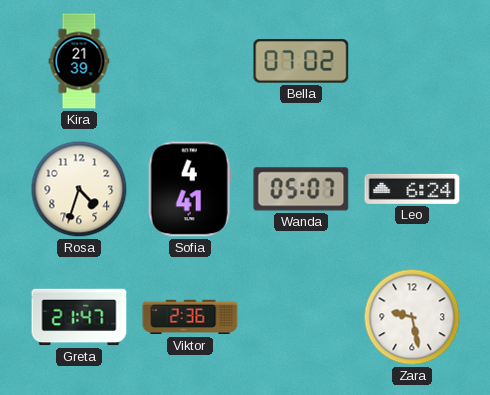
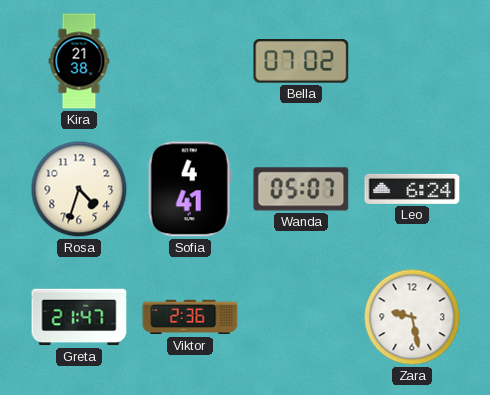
Kira: 21:39 -> 21:38
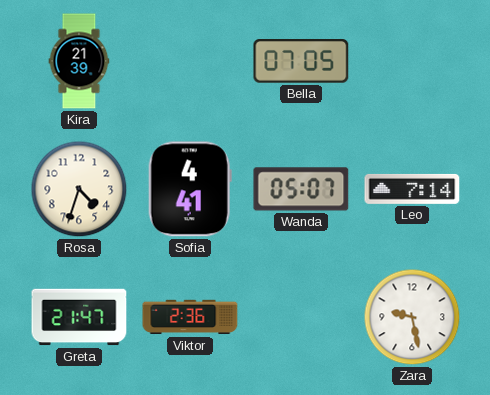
Kira: 21:38 -> 21:39
Bella: 07:02 -> 07:05
Leo: 6:24 -> 7:14
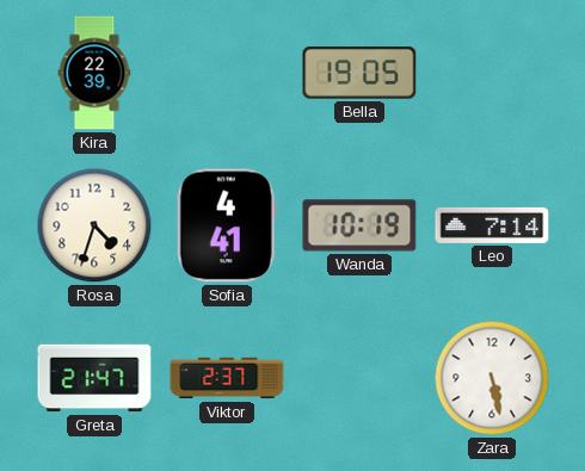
Kira: 21:39 -> 22:39
Bella: 07:05 -> 19:05
Wanda: 05:07 -> 10:19
Viktor: 2:36 -> 2:37
Zara: 9:28 -> 5:28
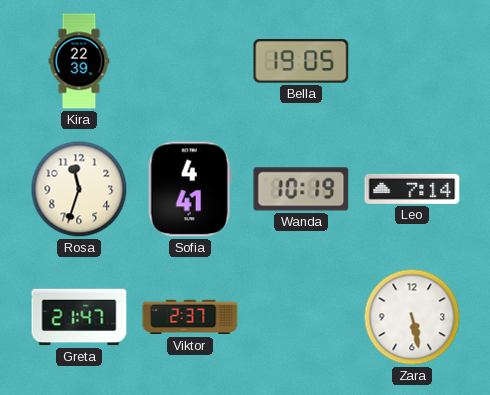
Rosa: 4:33 -> 11:33
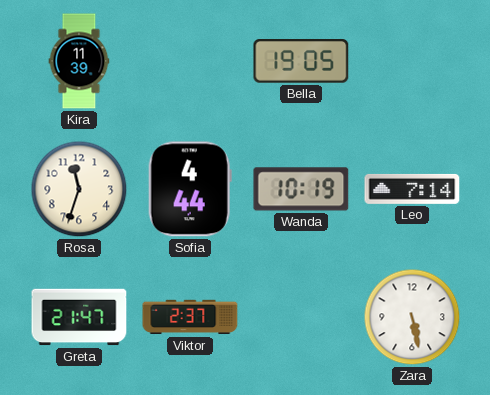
Kira: 22:39 -> 11:39
Sofia: 4:41 -> 4:44
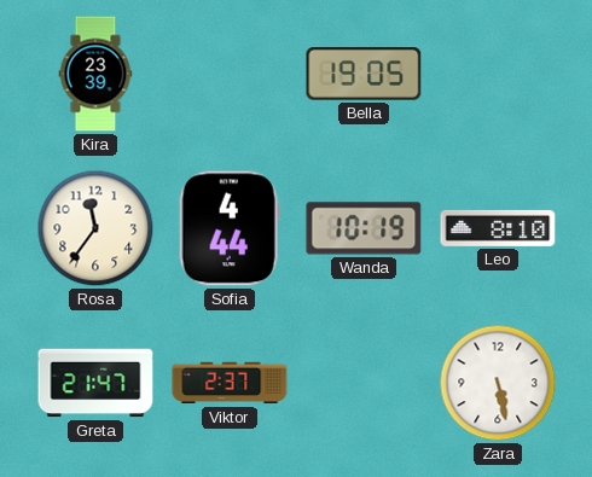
Kira: 11:39 -> 23:39
Rosa: 11:33 -> 11:36
Leo: 7:14 -> 8:10
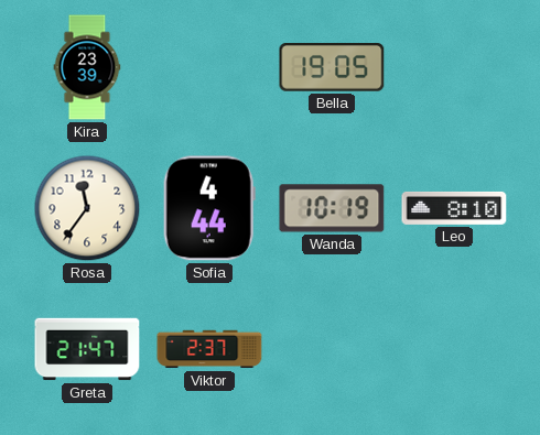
Zara: 5:28 -> none
